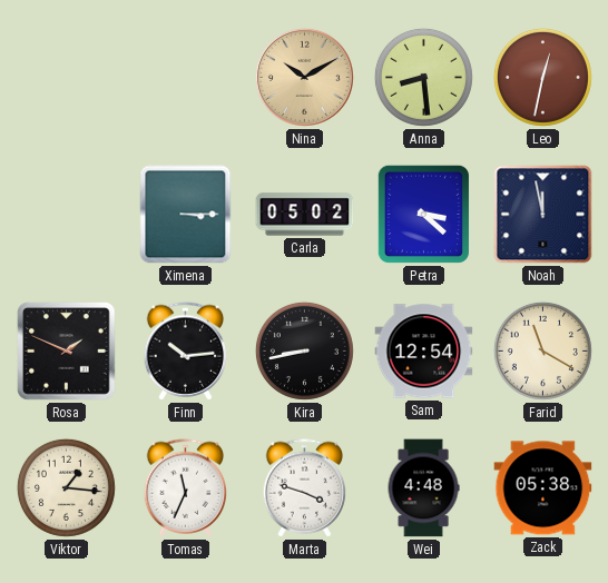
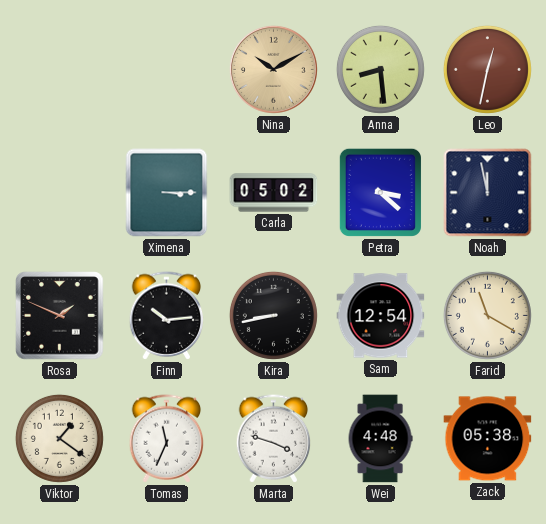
Viktor: 1:16 -> 1:21
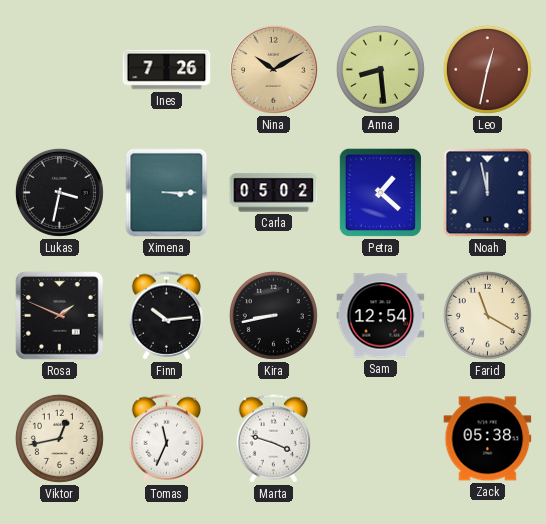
Ines: none -> 7:26
Lukas: none -> 3:32
Petra: 3:22 -> 1:22
Viktor: 1:21 -> 12:43
Wei: 4:48 -> none
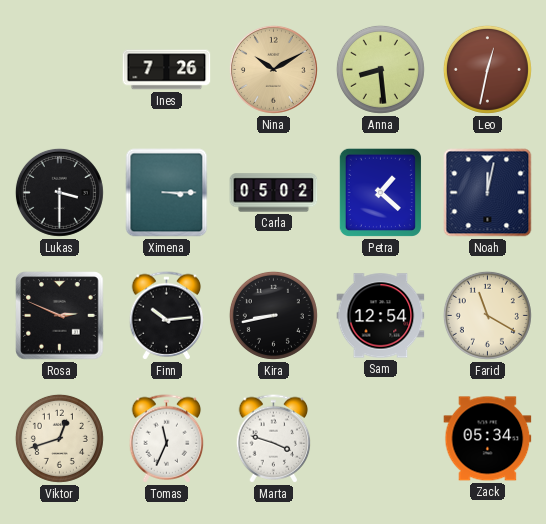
Lukas: 3:32 -> 3:30
Noah: 11:58 -> 12:02
Rosa: 1:49 -> 2:49
Viktor: 12:43 -> 12:42
Zack: 05:38 -> 05:34
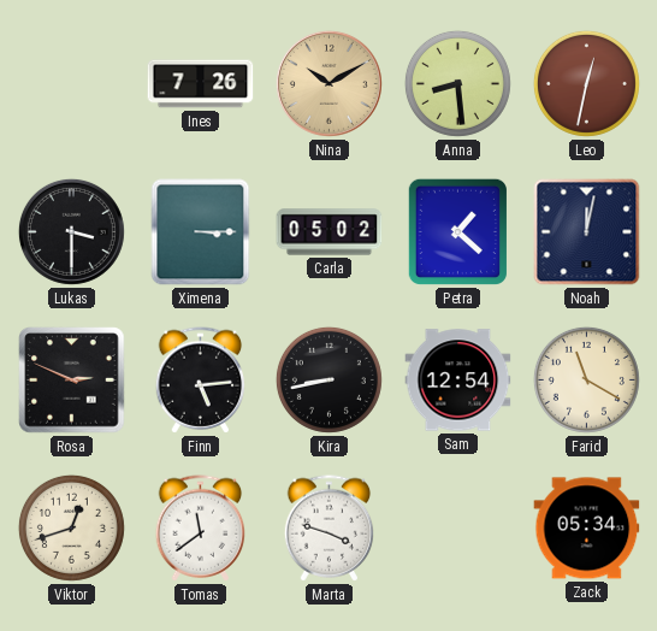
Finn: 10:14 -> 5:14
Tomas: 11:34 -> 11:39
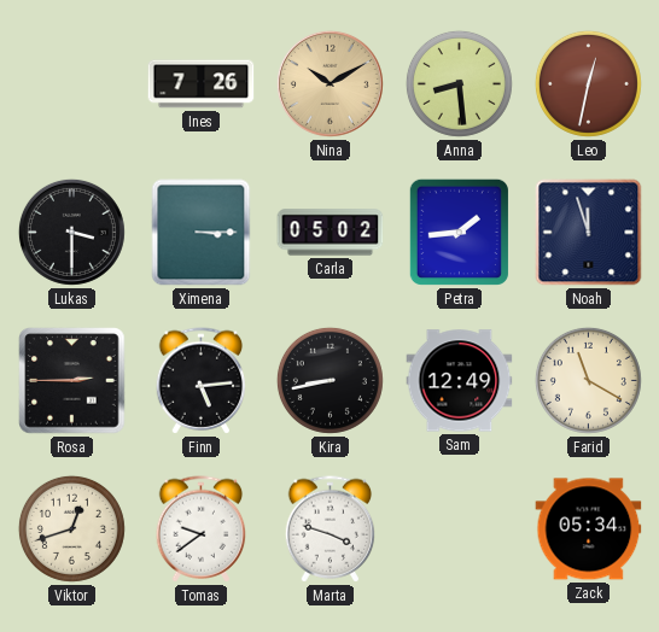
Petra: 1:22 -> 1:44
Noah: 12:02 -> 11:57
Rosa: 2:49 -> 2:45
Sam: 12:54 -> 12:49
Tomas: 11:39 -> 9:39
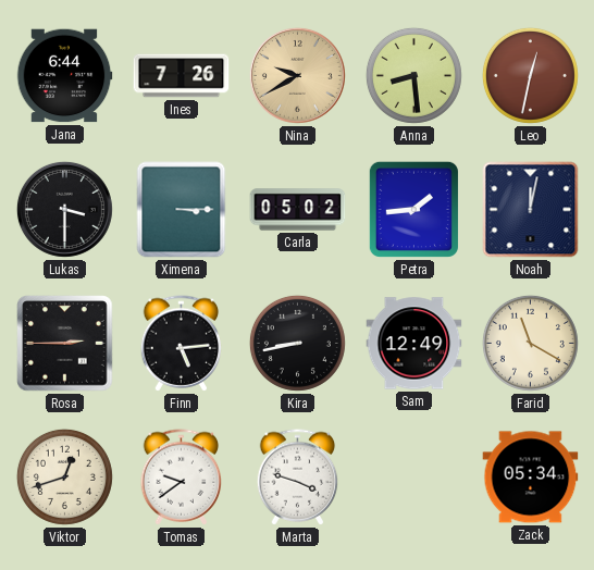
Jana: none -> 6:44
Nina: 10:10 -> 9:40
Noah: 11:57 -> 12:02
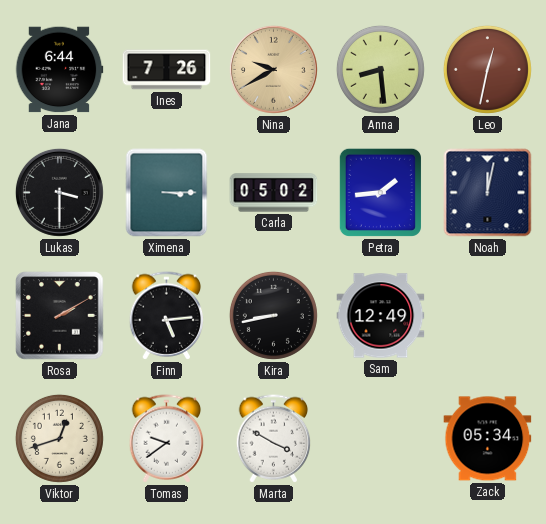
Rosa: 2:45 -> 2:10
Farid: 11:20 -> none
Marta: 3:48 -> 3:50
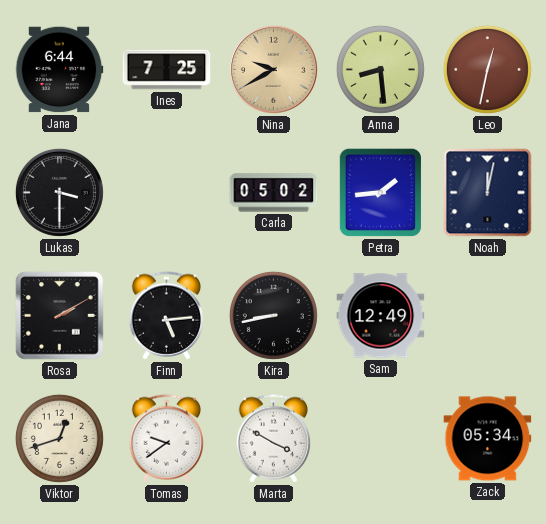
Ines: 7:26 -> 7:25
Ximena: 3:15 -> none
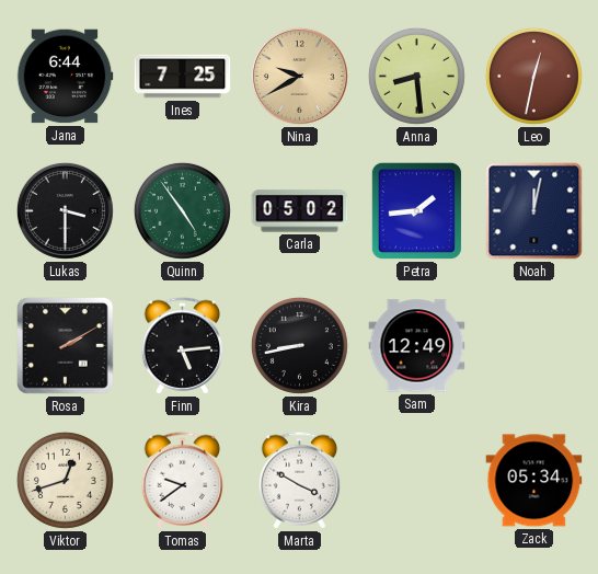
Quinn: none -> 4:54
